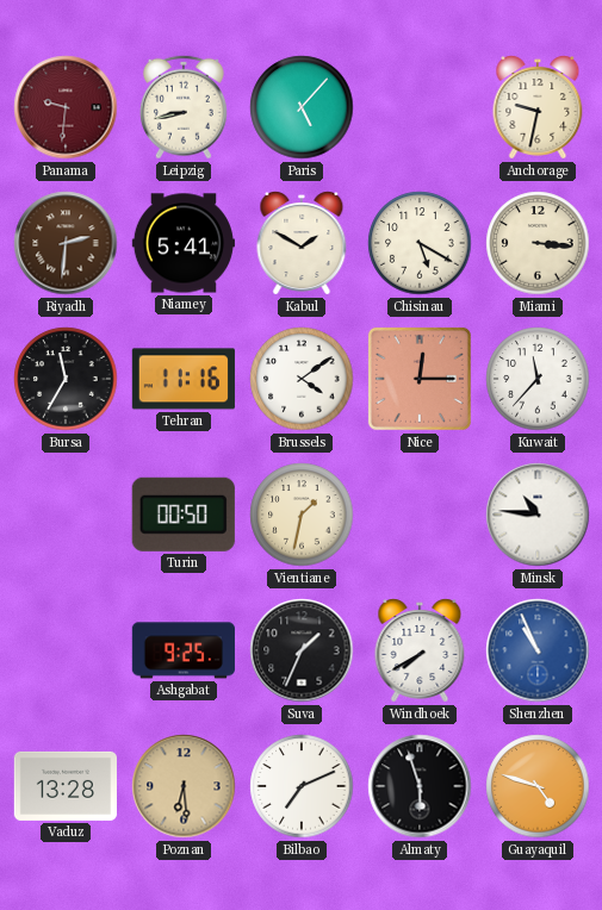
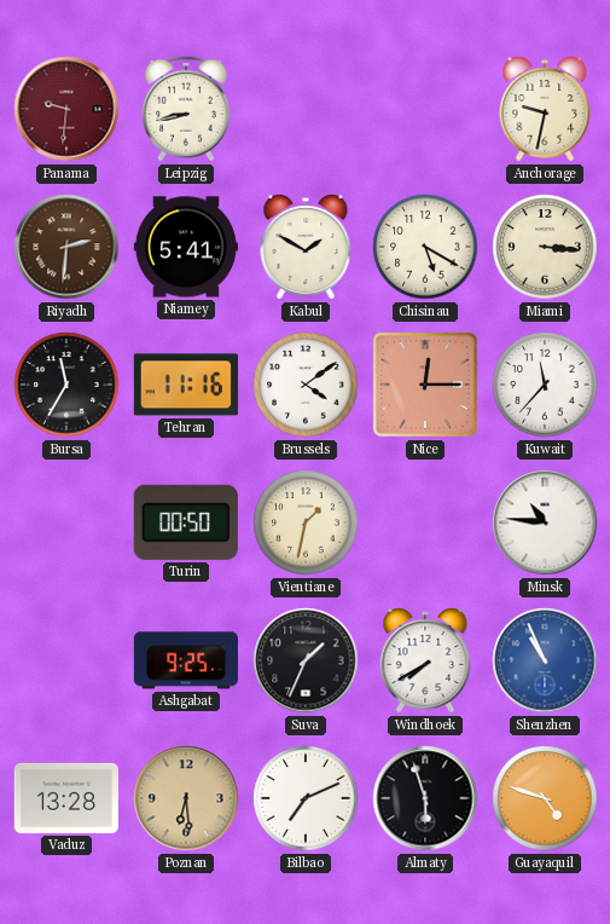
Paris: 5:07 -> none
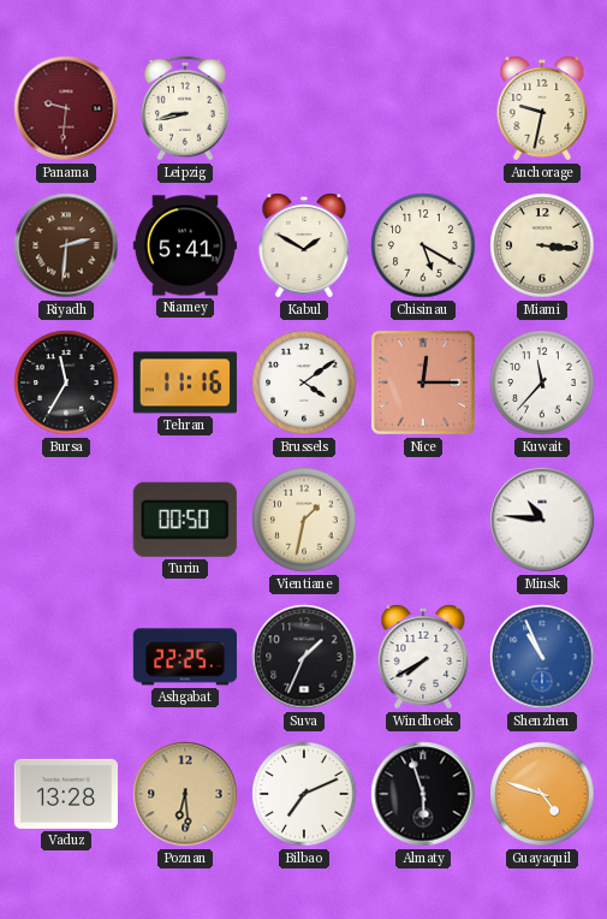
Ashgabat: 9:25 -> 22:25
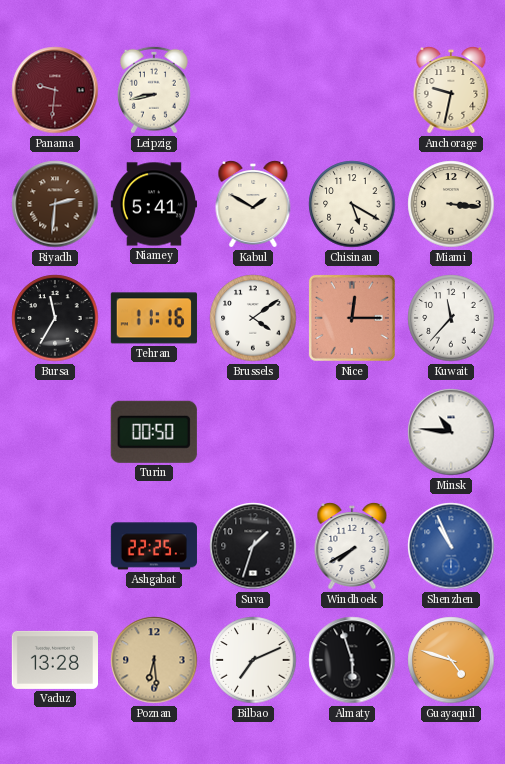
Vientiane: 1:32 -> none
Suva: 1:34 -> 1:33
